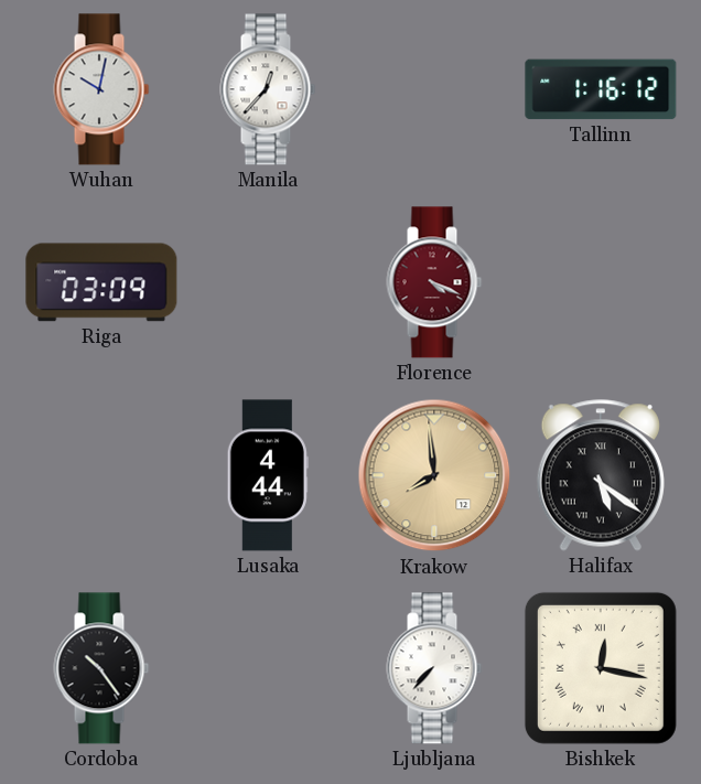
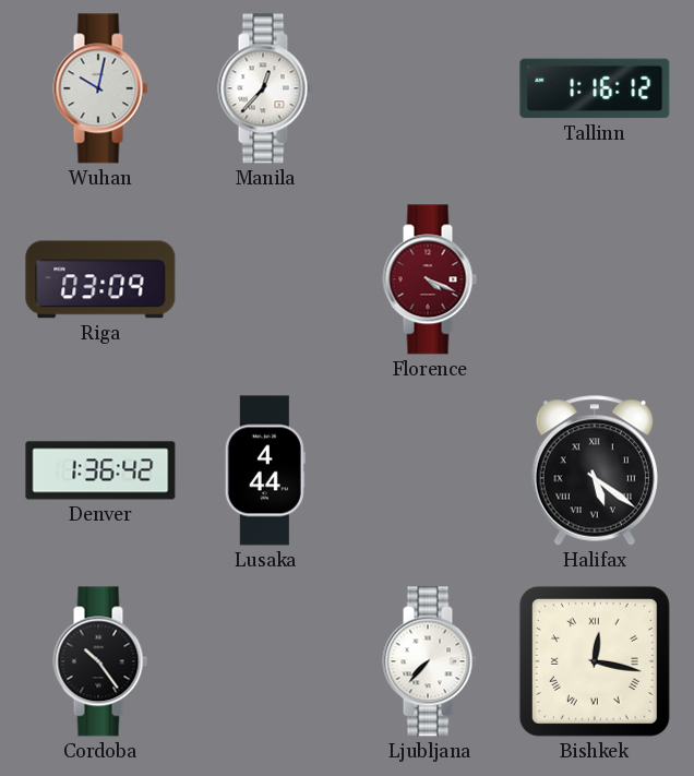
Denver: none -> 1:36
Krakow: 7:59 -> none
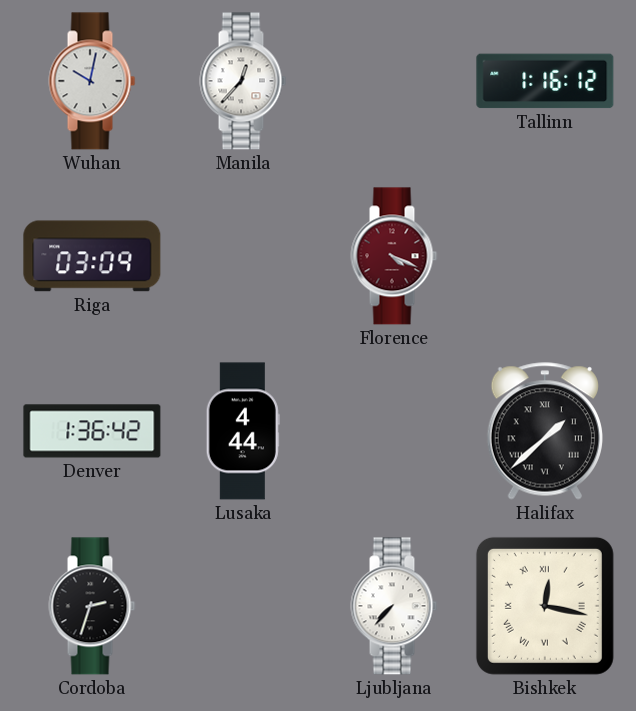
Halifax: 5:21 -> 1:38
Cordoba: 10:24 -> 2:33
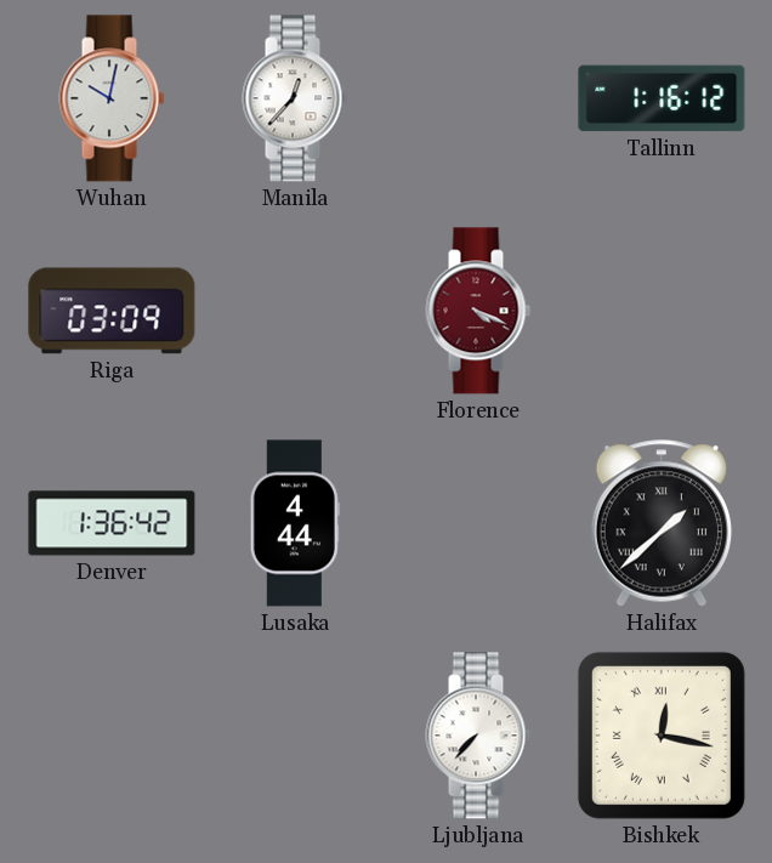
Cordoba: 2:33 -> none
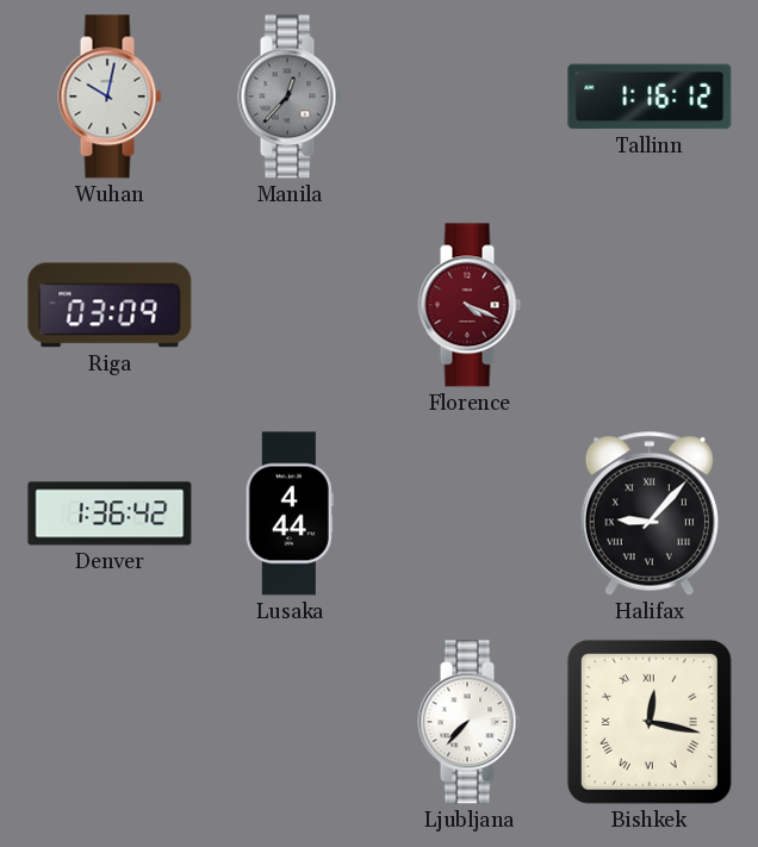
Manila dial: white -> grey
Halifax: 1:38 -> 9:07
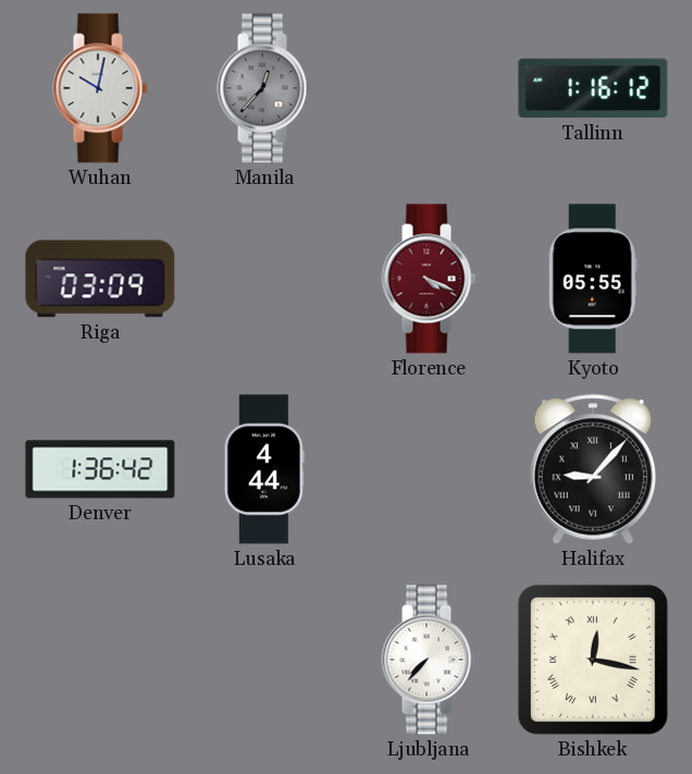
Kyoto: none -> 05:55
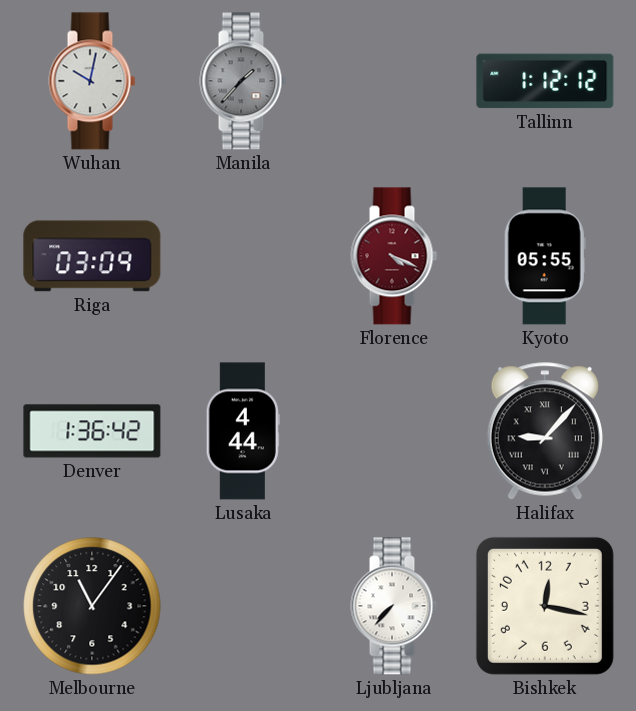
Manila: 12:37 -> 1:37
Tallinn: 1:16 -> 1:12
Melbourne: none -> 11:06
Bishkek numerals: Roman -> Arabic
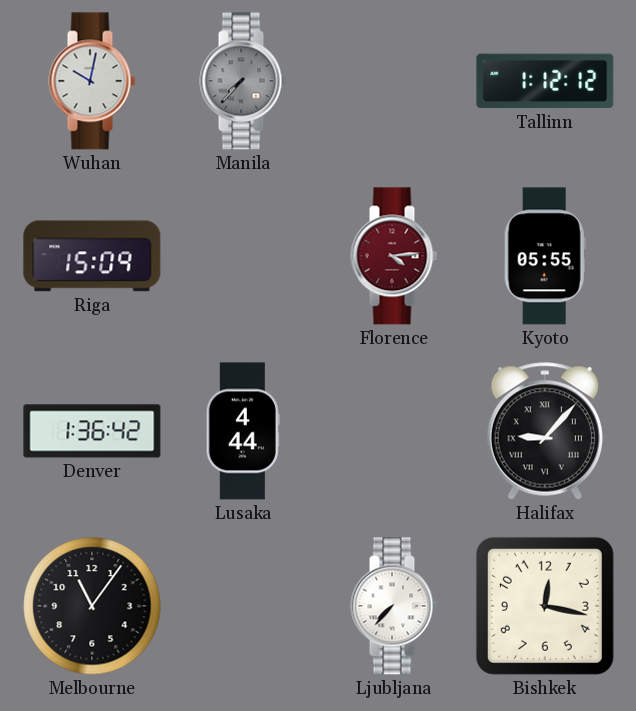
Manila: 1:37 -> 7:37
Riga: 03:09 -> 15:09
Florence: 4:19 -> 4:14
